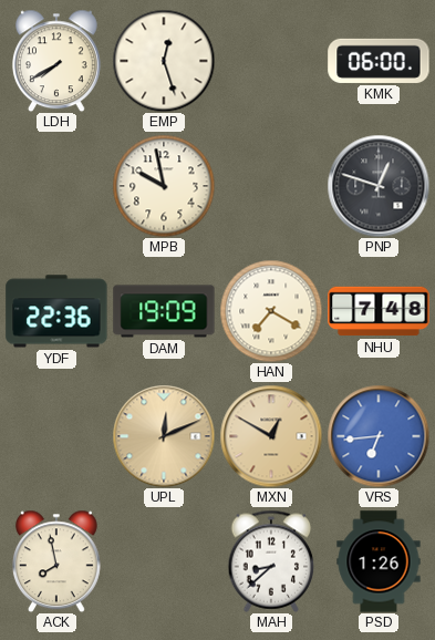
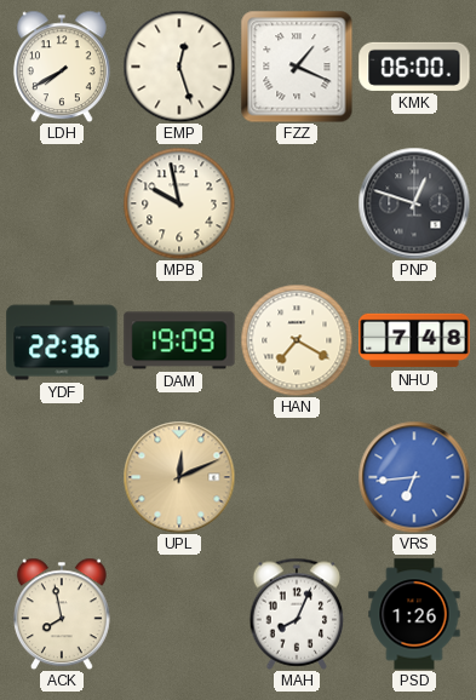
FZZ: none -> 1:19
MXN: 12:50 -> none
MAH: 8:38 -> 8:04
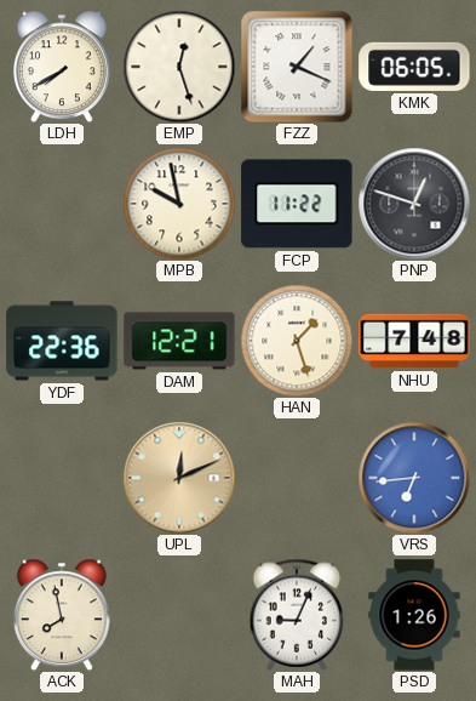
KMK: 06:00 -> 06:05
FCP: none -> 11:22
DAM: 19:09 -> 12:21
HAN: 7:20 -> 1:27
MAH: 8:04 -> 9:04
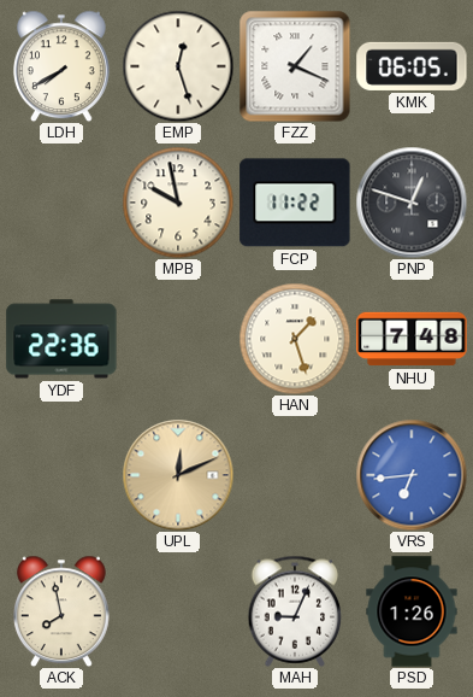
DAM: 12:21 -> none
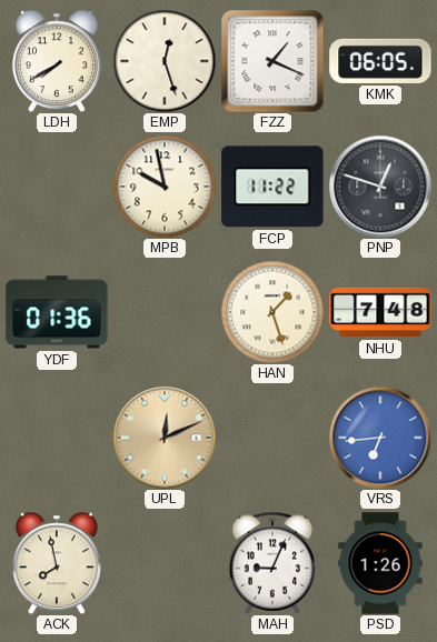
YDF: 22:36 -> 01:36
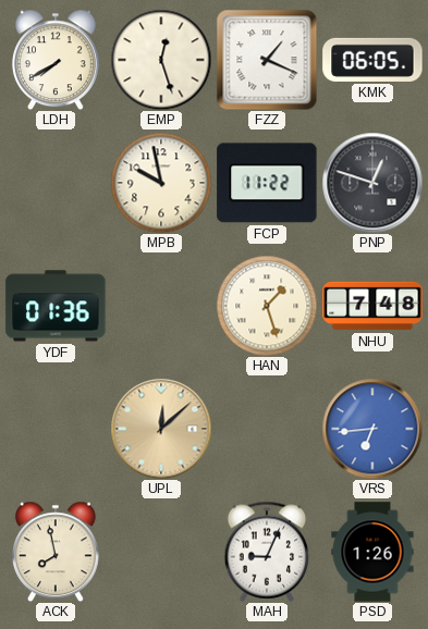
UPL: 12:11 -> 12:08
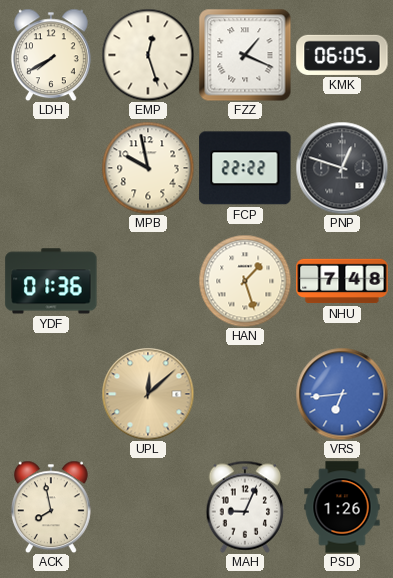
FCP: 11:22 -> 22:22
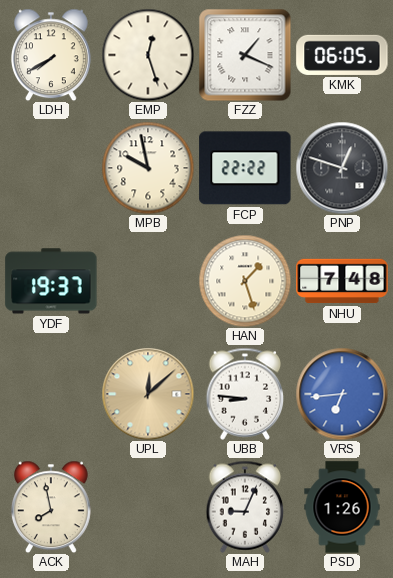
YDF: 01:36 -> 19:37
UBB: none -> 8:46
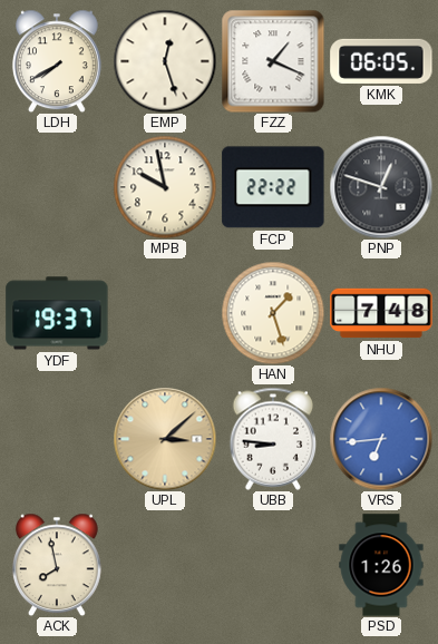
UPL: 12:08 -> 3:08
MAH: 9:04 -> none
